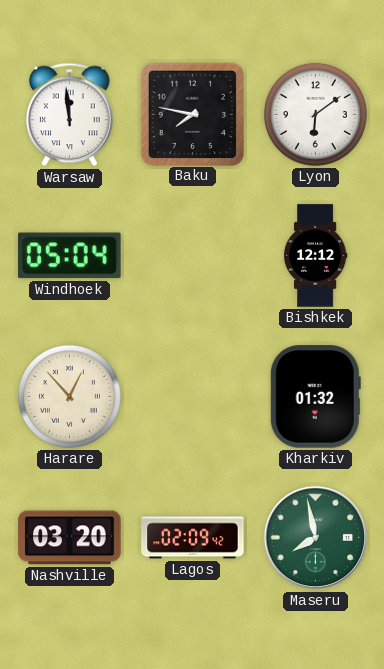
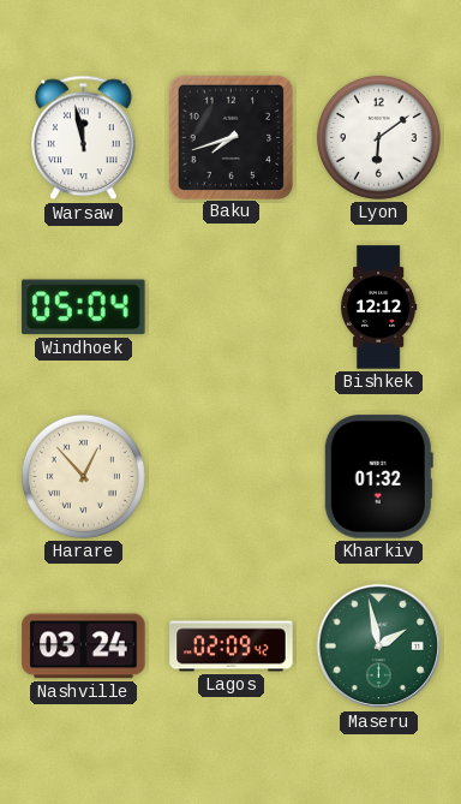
Warsaw: 11:59 -> 11:58
Baku: 7:47 -> 7:42
Nashville: 03:20 -> 03:24
Maseru: 7:58 -> 1:58
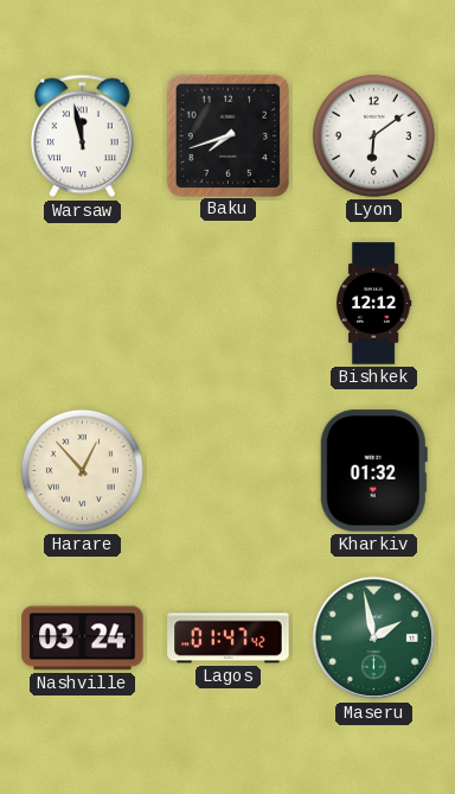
Windhoek: 05:04 -> none
Lagos: 02:09 -> 01:47
